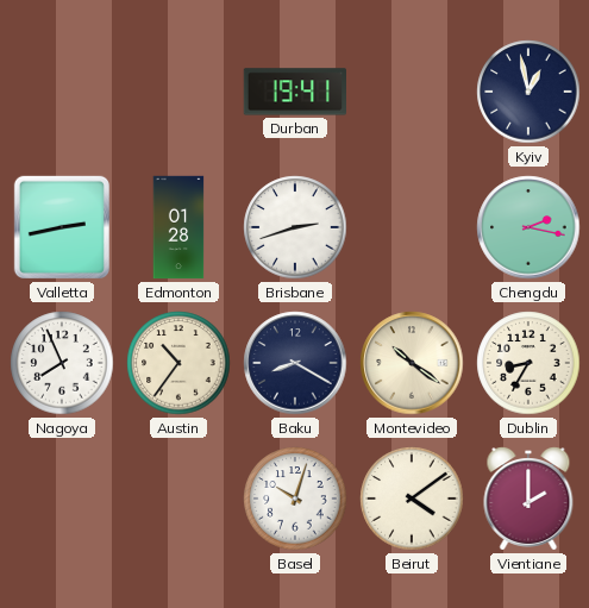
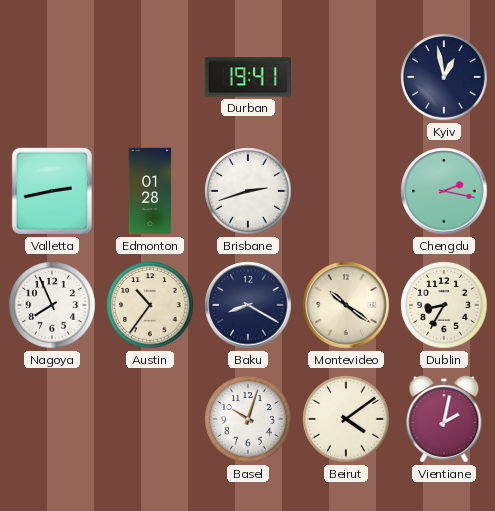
Vientiane: 2:00 -> 2:02
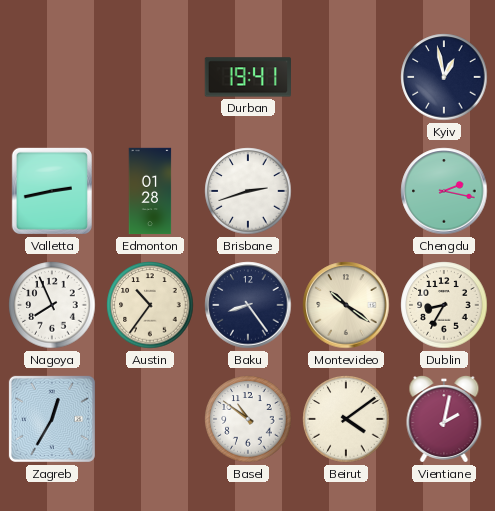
Baku: 8:20 -> 8:24
Zagreb: none -> 12:35
Basel: 10:03 -> 10:51
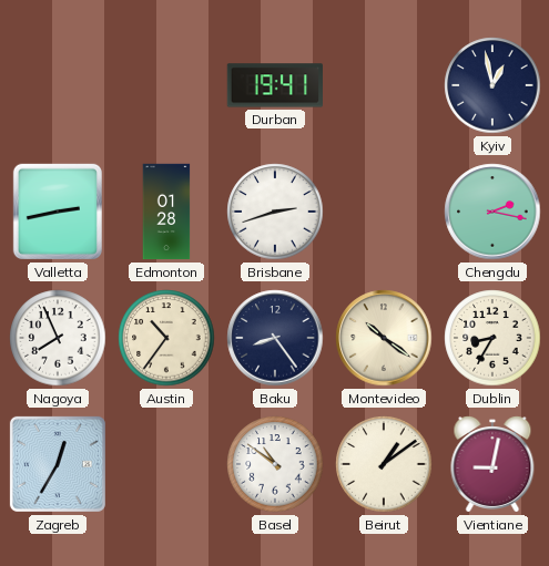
Beirut: 4:09 -> 1:09
Vientiane: 2:02 -> 9:02
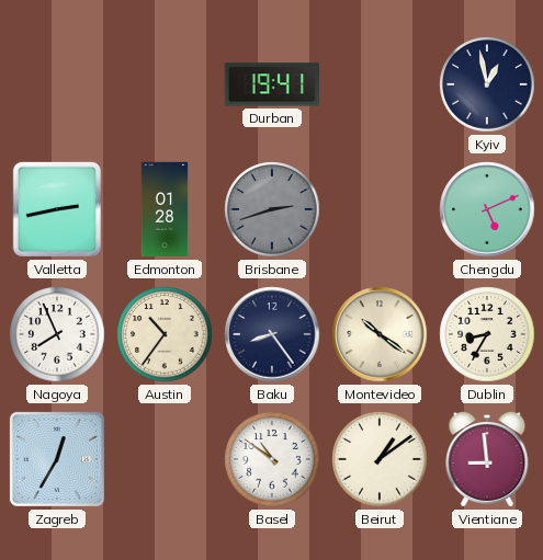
Brisbane dial: white -> grey
Chengdu: 2:17 -> 5:11
Vientiane: 9:02 -> 8:59
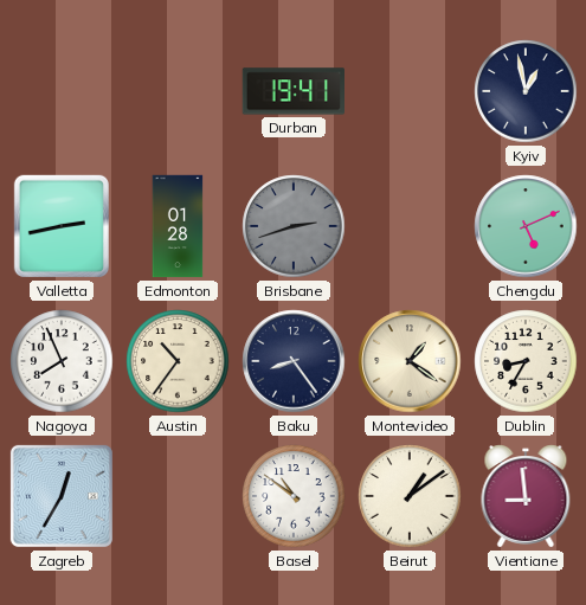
Montevideo: 10:21 -> 1:21
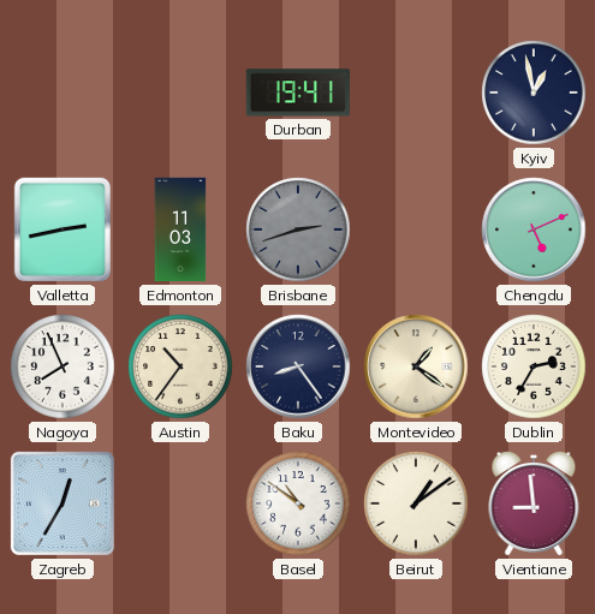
Edmonton: 01:28 -> 11:03
Dublin: 8:35 -> 2:35
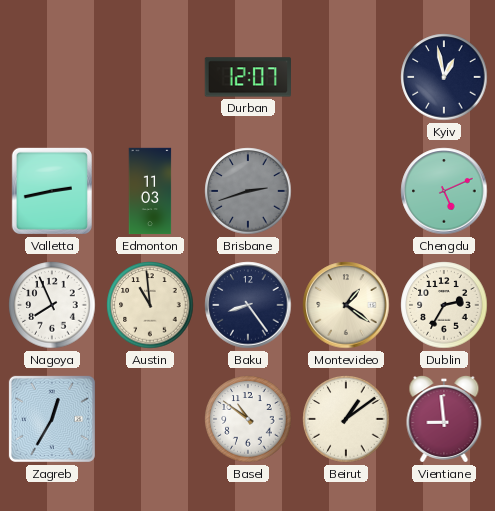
Durban: 19:41 -> 12:07
Austin: 10:36 -> 10:59
